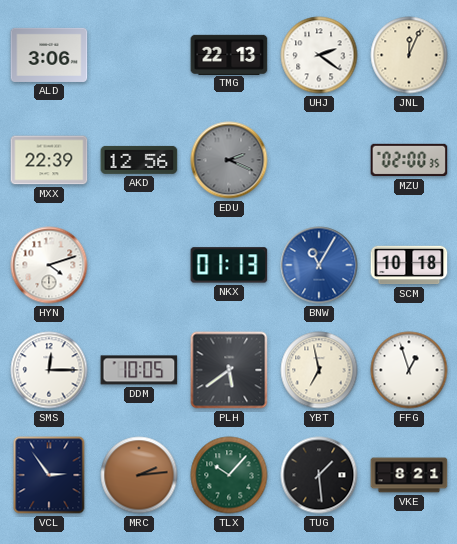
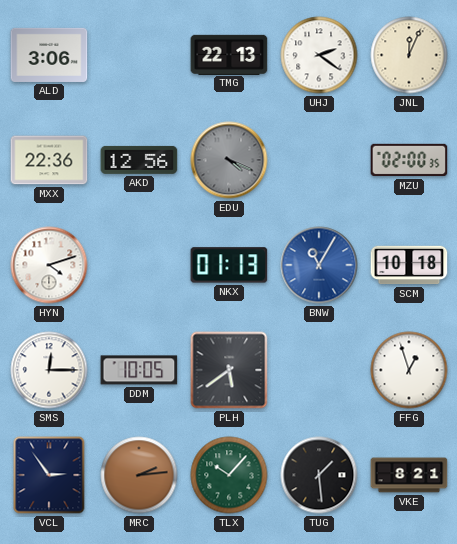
MXX: 22:39 -> 22:36
EDU: 2:19 -> 4:19
YBT: 6:58 -> none
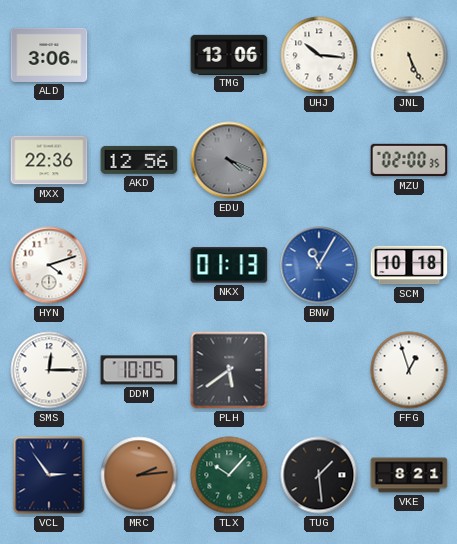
TMG: 22:13 -> 13:06
UHJ: 2:21 -> 10:16
JNL: 12:04 -> 5:26
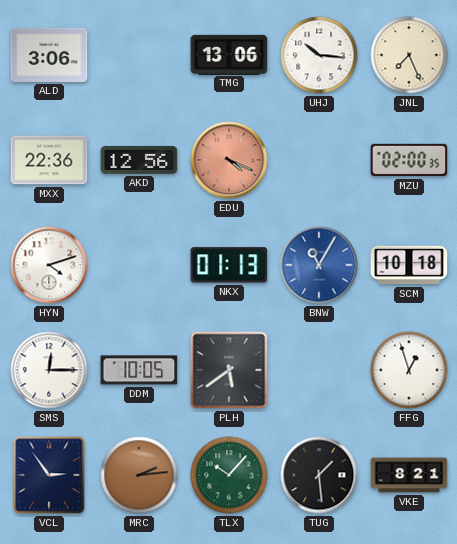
JNL: 5:26 -> 7:26
EDU dial: grey -> salmon
